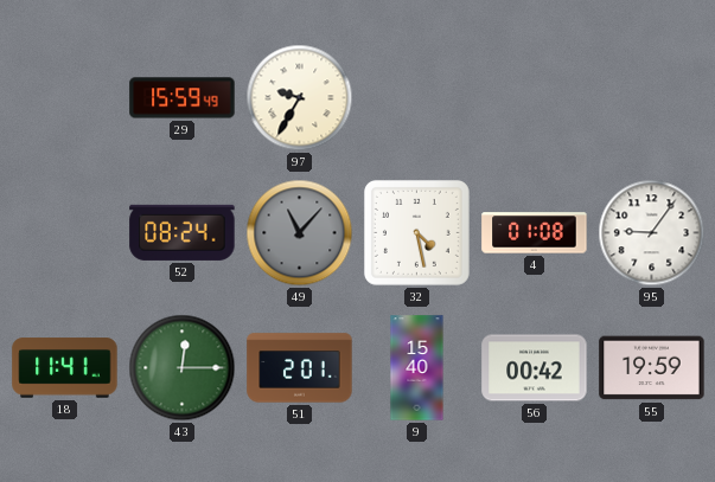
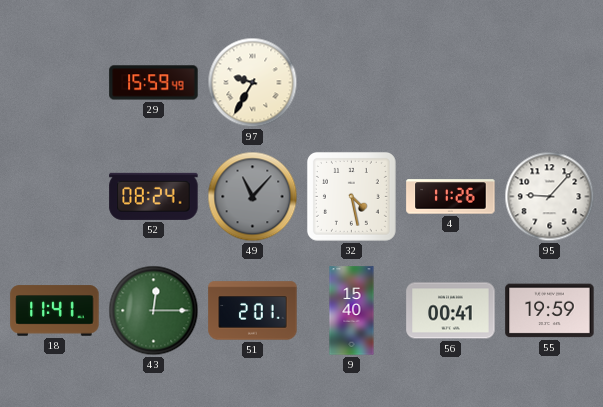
4: 01:08 -> 11:26
95: 9:06 -> 9:07
56: 00:42 -> 00:41
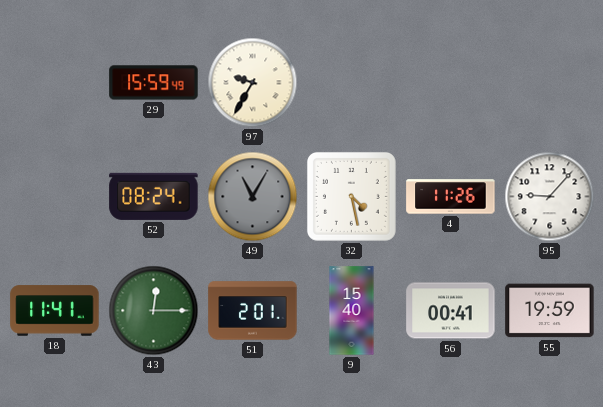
49: 11:07 -> 11:05
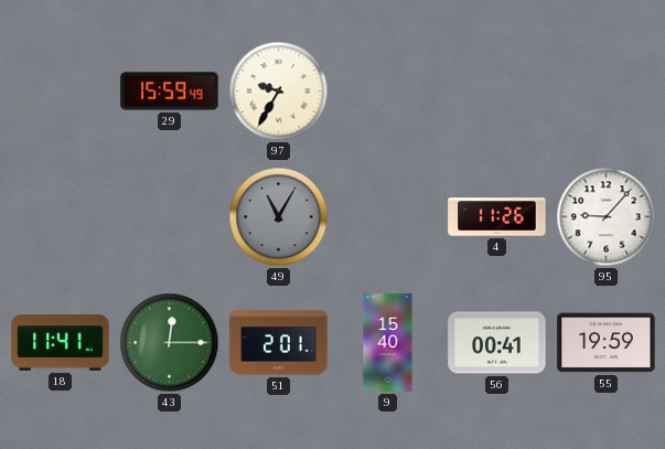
52: 08:24 -> none
32: 4:28 -> none
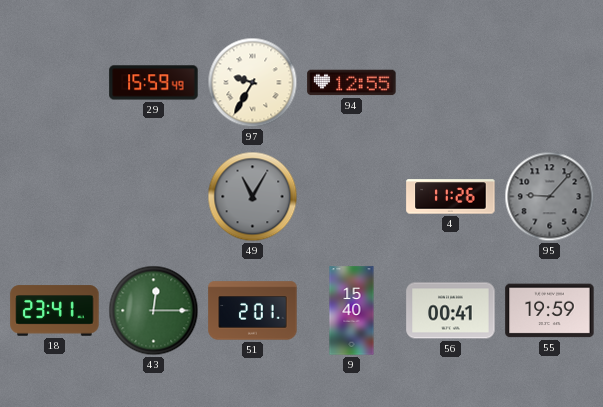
94: none -> 12:55
95 dial: white -> grey
18: 11:41 -> 23:41
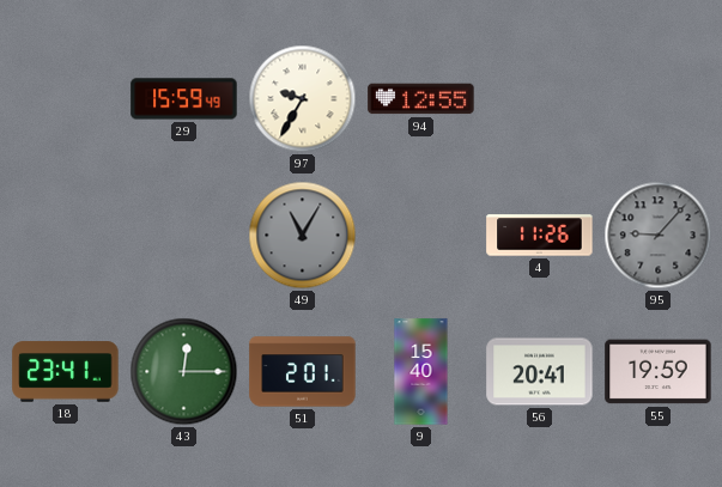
56: 00:41 -> 20:41
